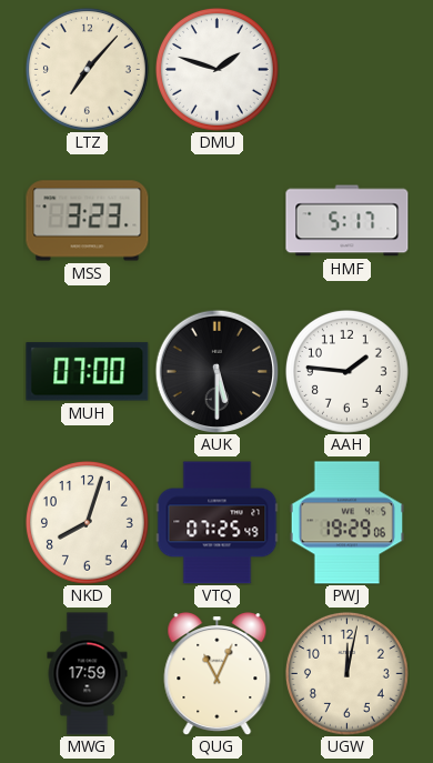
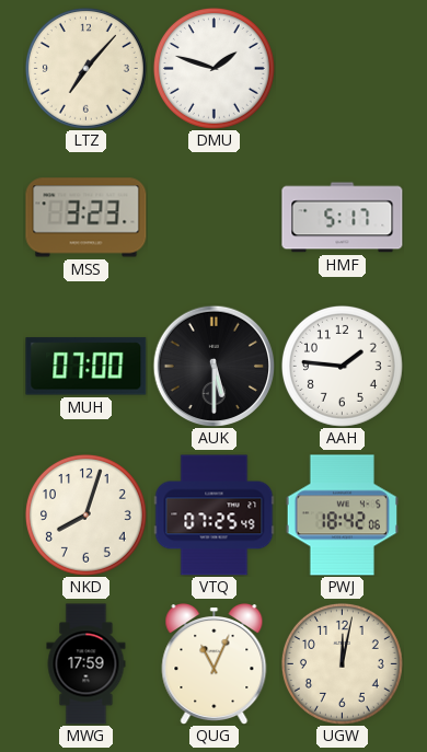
PWJ: 19:29 -> 18:42
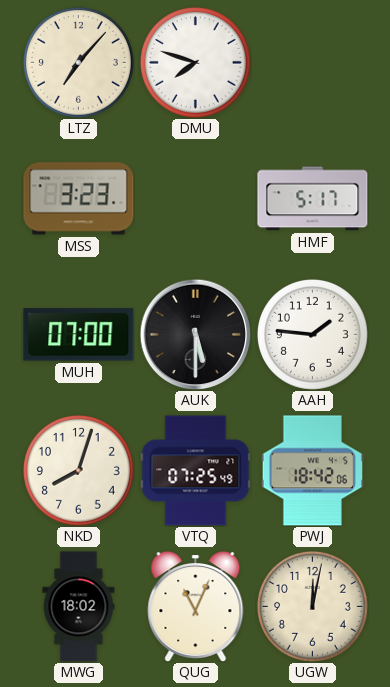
DMU: 1:48 -> 7:48
MWG: 17:59 -> 18:02
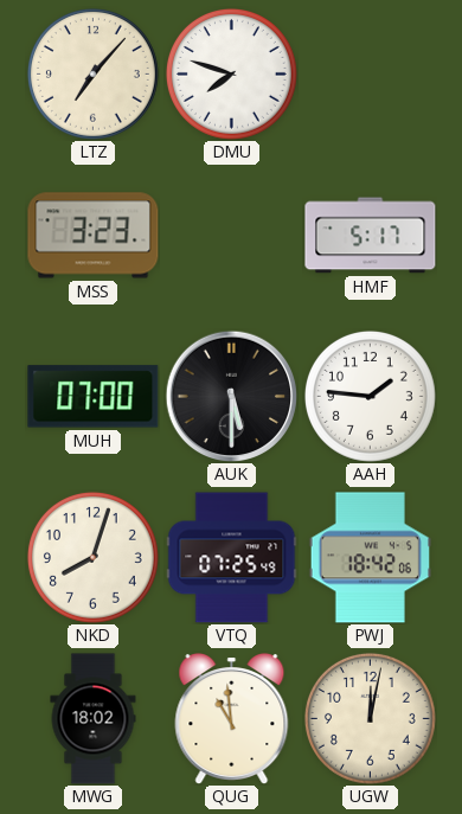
QUG: 11:04 -> 10:59
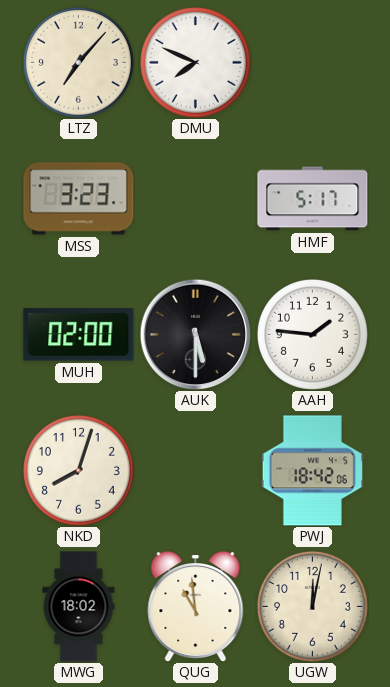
DMU: 7:48 -> 7:49
MUH: 07:00 -> 02:00
VTQ: 07:25 -> none
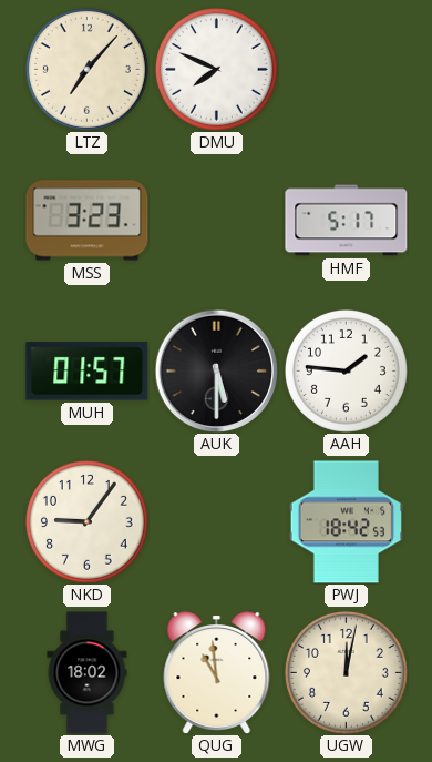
MUH: 02:00 -> 01:57
NKD: 8:03 -> 9:06
PWJ: 18:42:06 -> 18:42:53
